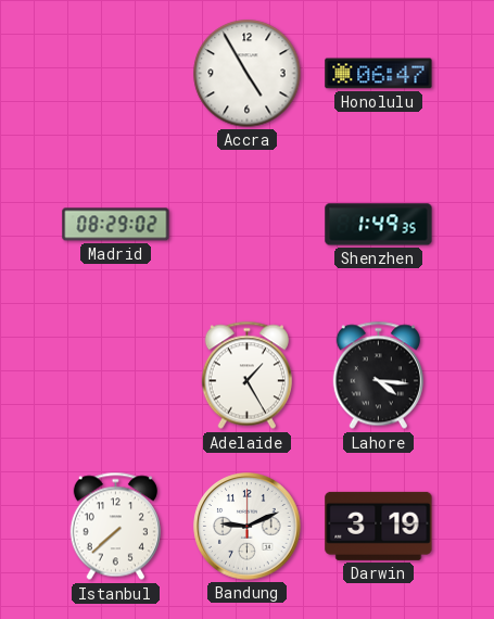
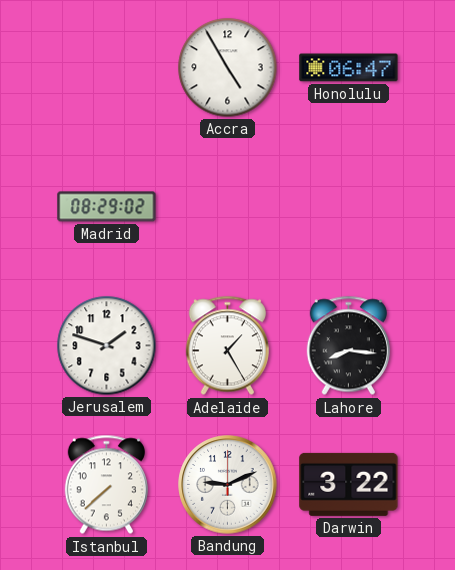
Shenzhen: 1:49 -> none
Jerusalem: none -> 1:48
Lahore: 4:16 -> 8:16
Darwin: 3:19 -> 3:22
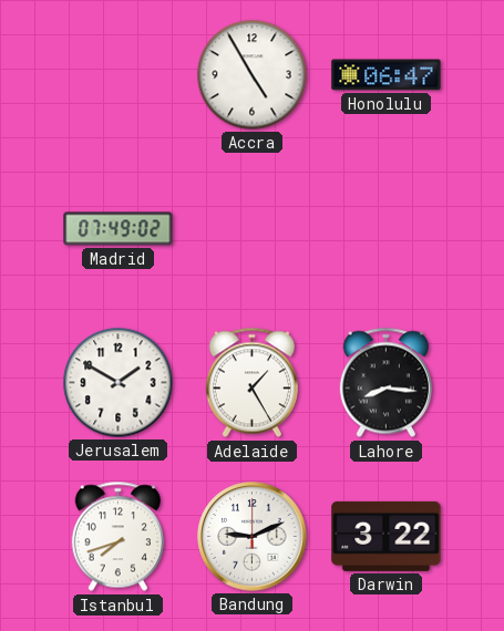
Madrid: 08:29 -> 07:49
Jerusalem: 1:48 -> 1:50
Istanbul: 7:38 -> 7:42
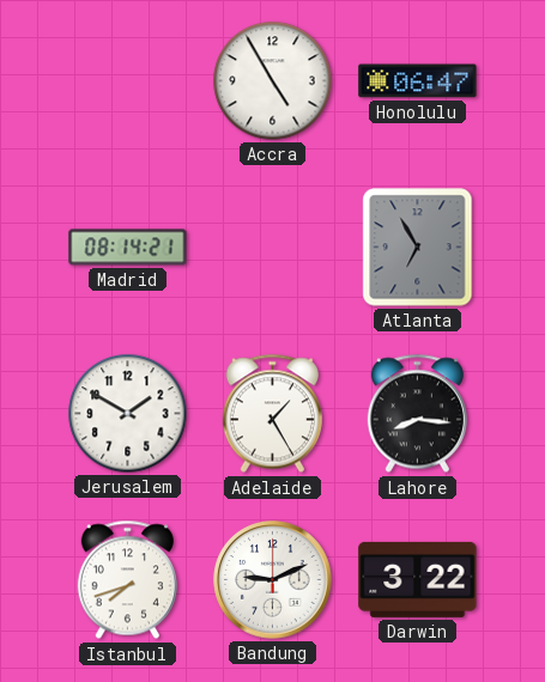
Madrid: 07:49 -> 08:14
Atlanta: none -> 6:55
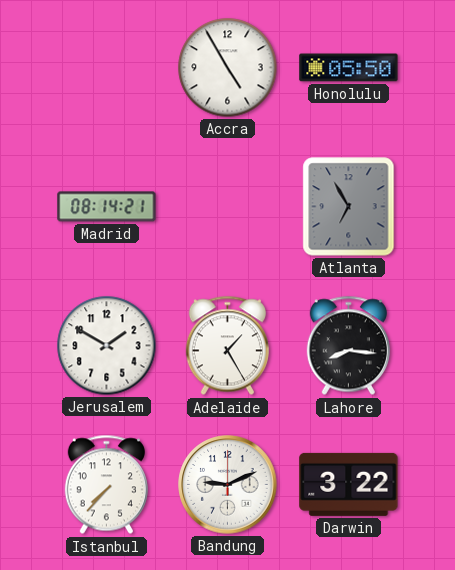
Honolulu: 06:47 -> 05:50
Istanbul: 7:42 -> 7:37
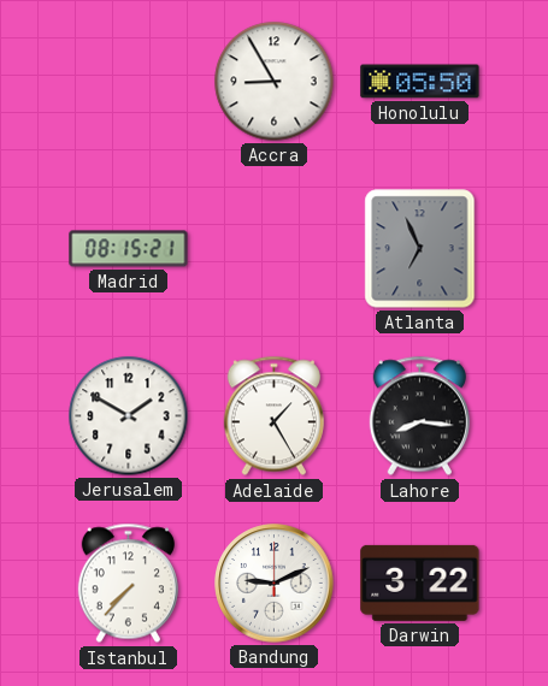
Accra: 4:55 -> 8:55
Madrid: 08:14 -> 08:15
Atlanta: 6:55 -> 6:56
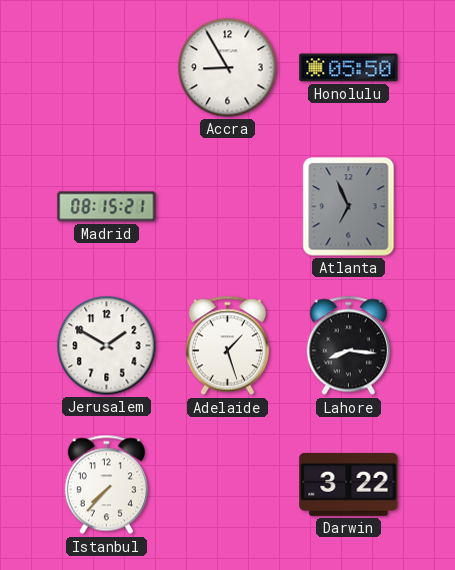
Adelaide: 1:25 -> 1:27
Bandung: 9:11 -> none
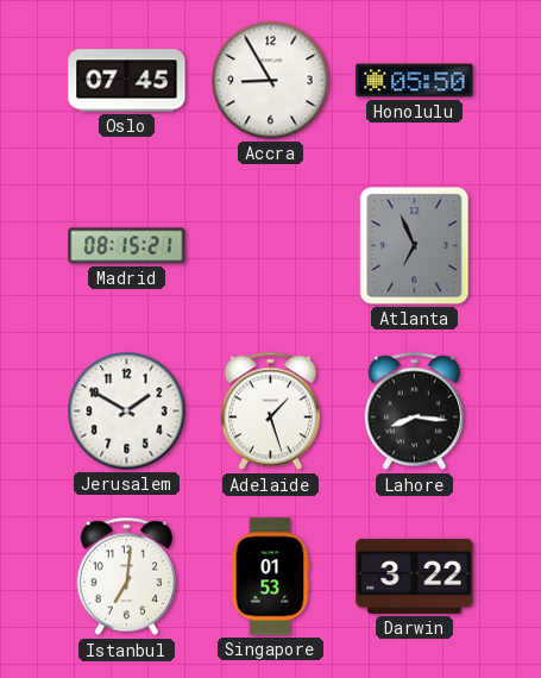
Oslo: none -> 07:45
Istanbul: 7:37 -> 7:01
Singapore: none -> 01:53
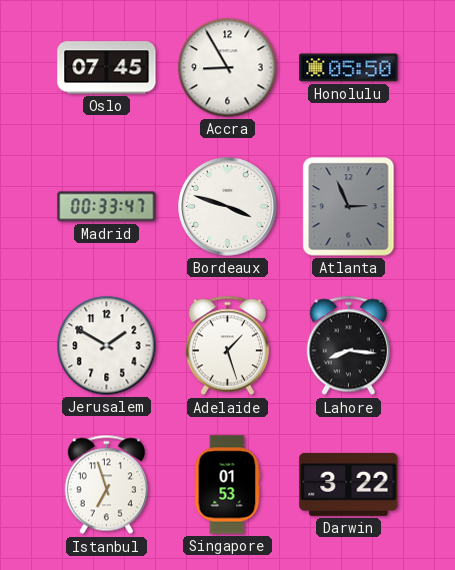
Madrid: 08:15 -> 00:33
Bordeaux: none -> 3:48
Atlanta: 6:56 -> 2:56
Istanbul: 7:01 -> 6:57
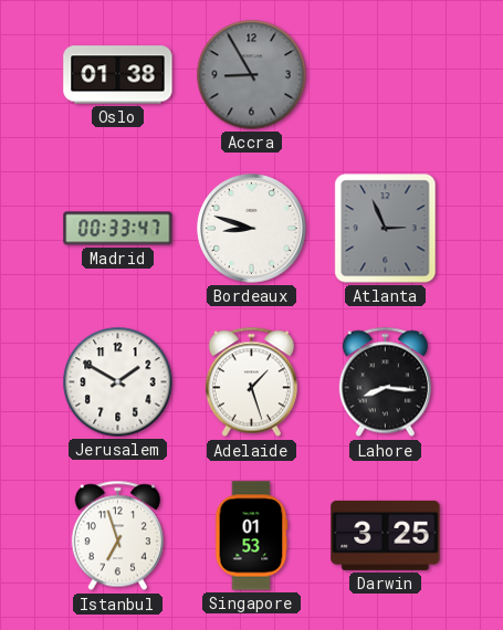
Oslo: 07:45 -> 01:38
Accra dial: white -> grey
Honolulu: 05:50 -> none
Bordeaux: 3:48 -> 8:48
Darwin: 3:22 -> 3:25
